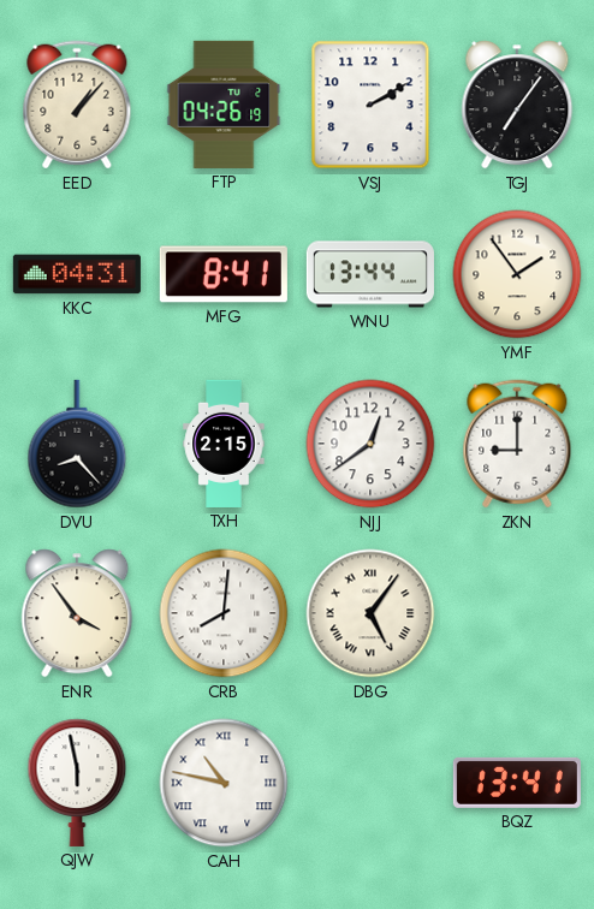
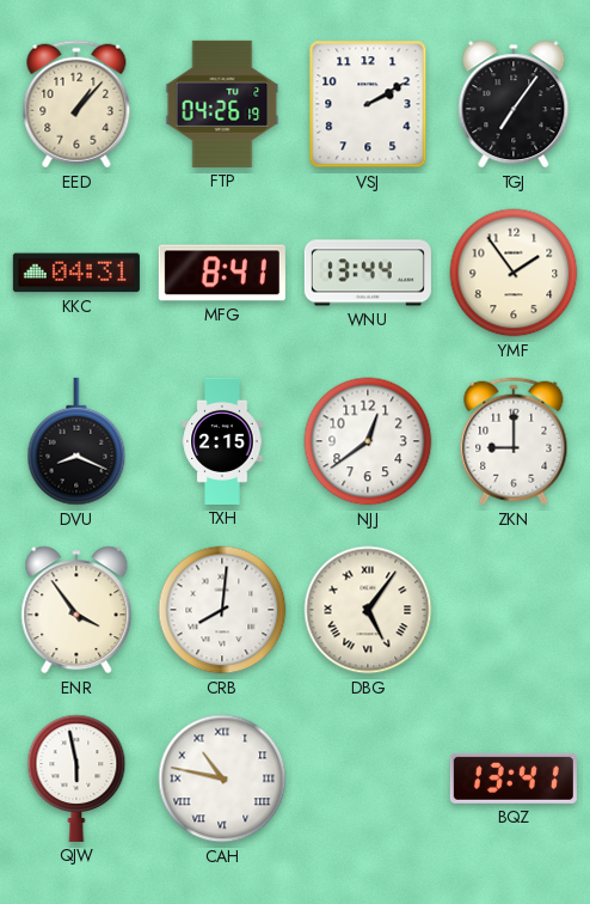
DVU: 8:23 -> 8:19
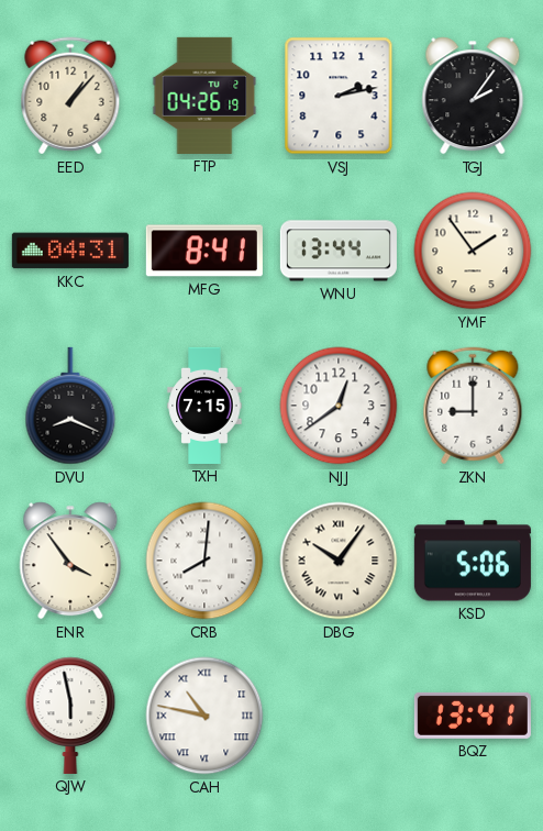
VSJ: 2:10 -> 2:13
TGJ: 7:06 -> 2:06
TXH: 2:15 -> 7:15
DBG: 5:06 -> 10:06
KSD: none -> 5:06
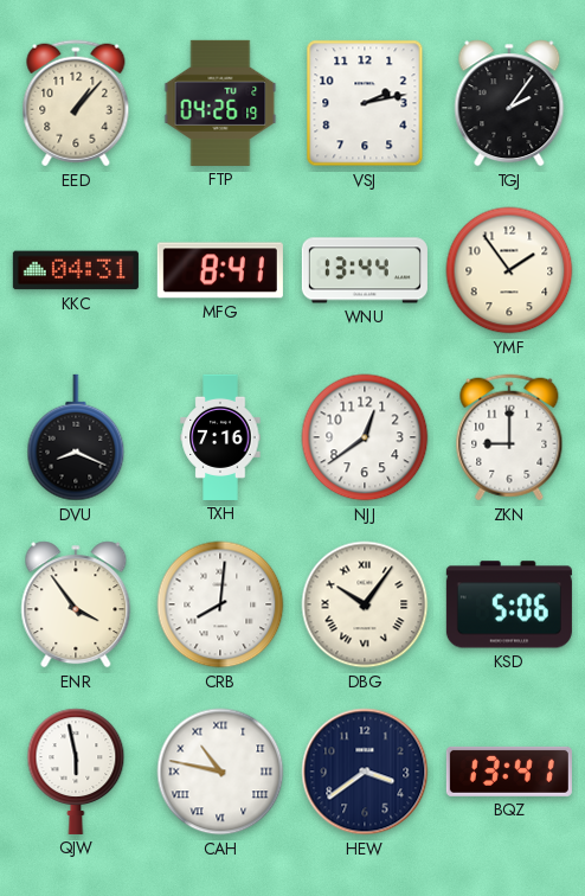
TXH: 7:15 -> 7:16
HEW: none -> 3:39
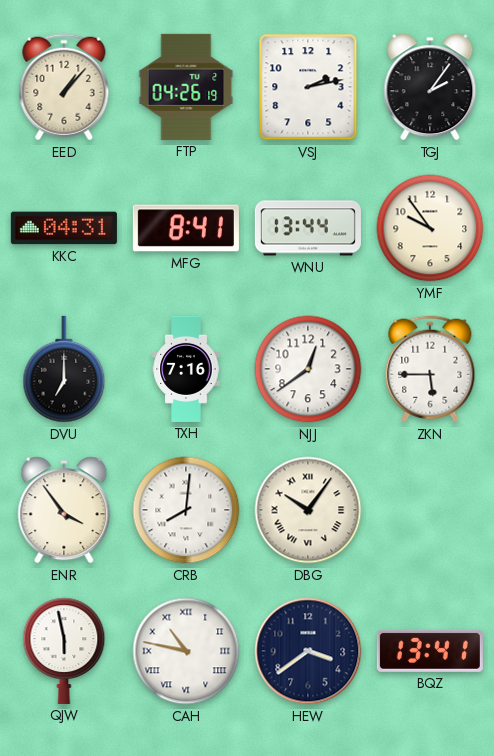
YMF: 1:54 -> 9:54
DVU: 8:19 -> 7:00
ZKN: 9:00 -> 5:45
KSD: 5:06 -> none
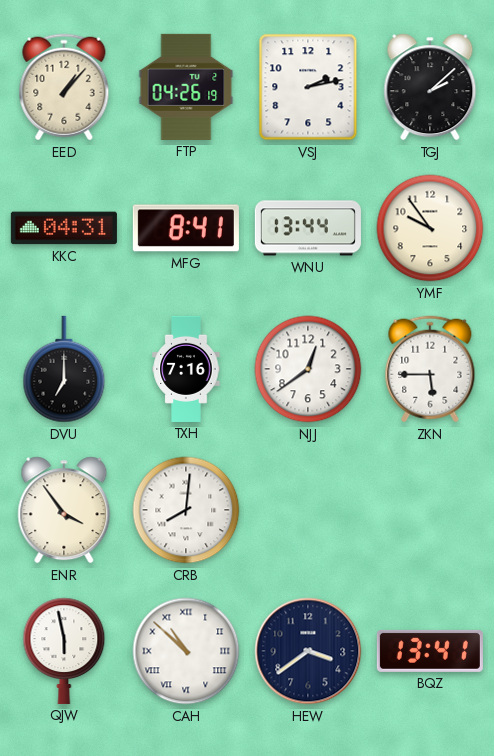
TGJ: 2:06 -> 2:08
DBG: 10:06 -> none
CAH: 10:47 -> 10:52
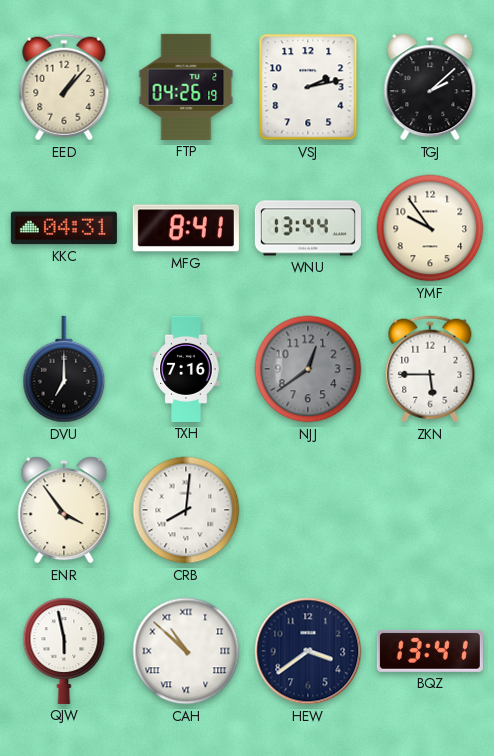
NJJ dial: white -> grey
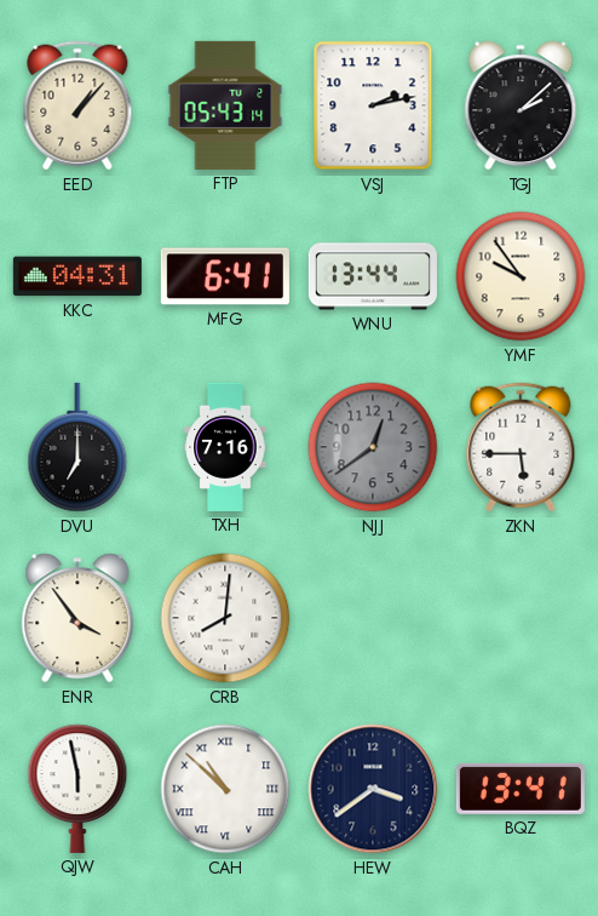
FTP: 04:26 -> 05:43
MFG: 8:41 -> 6:41
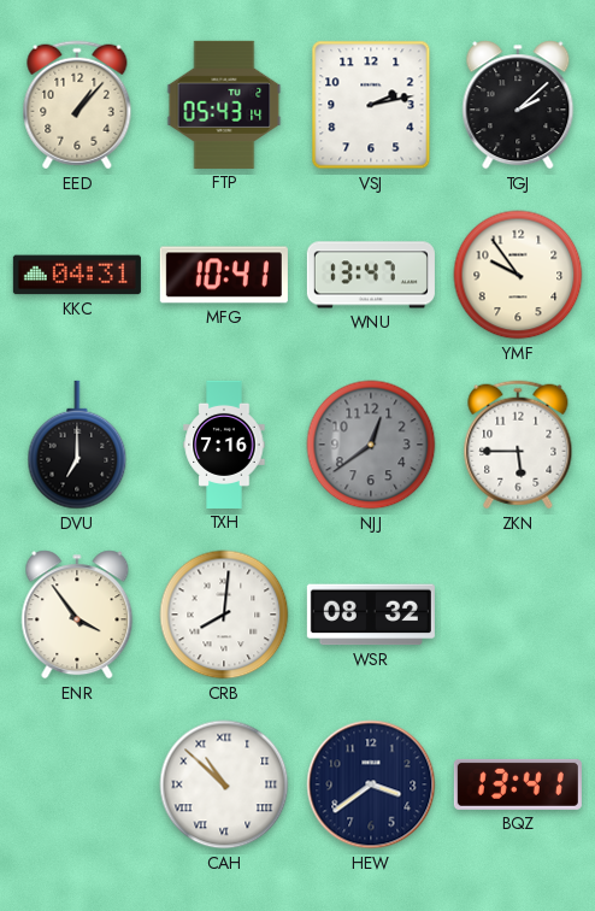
MFG: 6:41 -> 10:41
WNU: 13:44 -> 13:47
WSR: none -> 08:32
QJW: 5:58 -> none
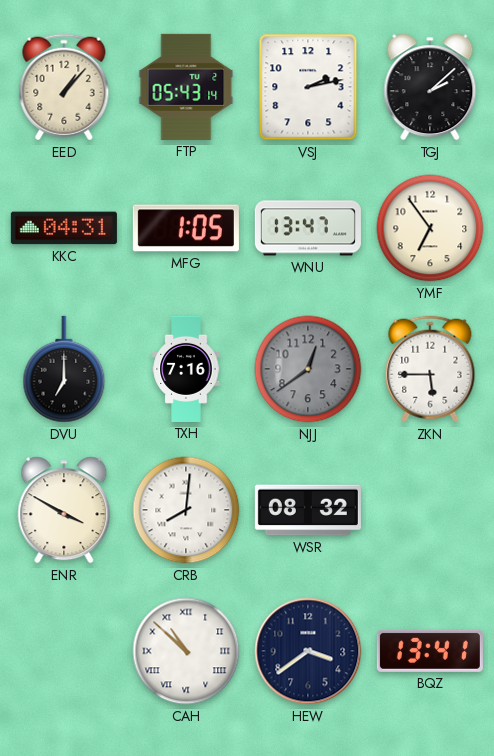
MFG: 10:41 -> 1:05
YMF: 9:54 -> 6:54
ENR: 3:54 -> 3:50
